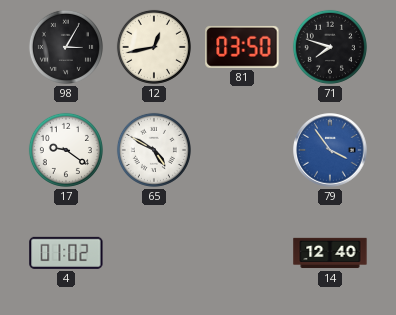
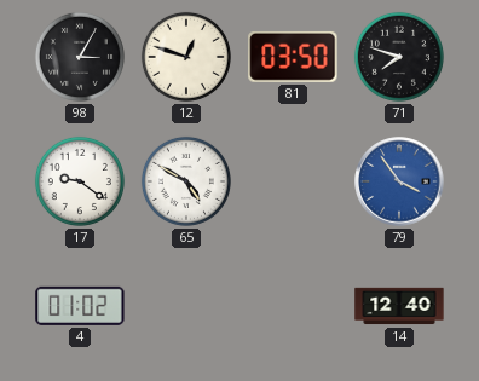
12: 12:43 -> 12:48
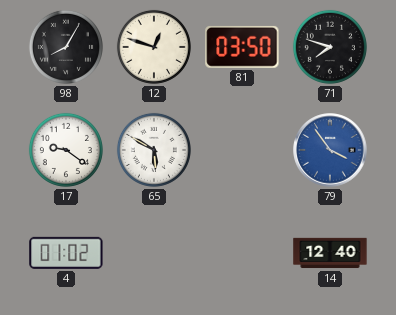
98: 3:05 -> 8:05
65: 4:50 -> 5:50
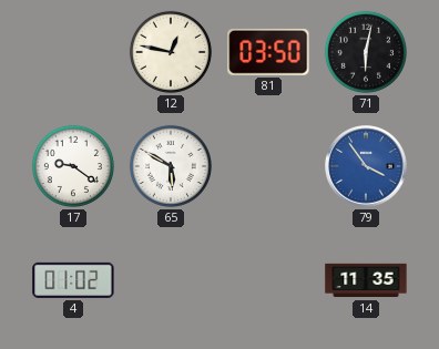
98: 8:05 -> none
12: 12:48 -> 12:47
71: 7:48 -> 6:02
14: 12:40 -> 11:35
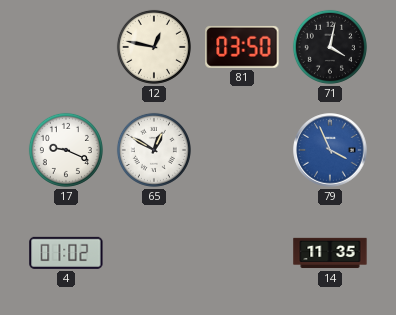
71: 6:02 -> 4:02
17: 9:21 -> 9:19
65: 5:50 -> 12:50
79: 3:54 -> 3:56
